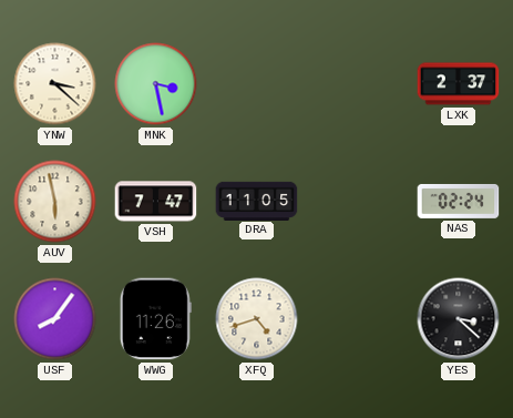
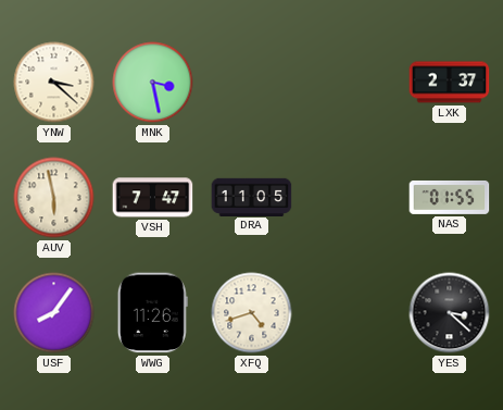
NAS: 02:24 -> 01:55
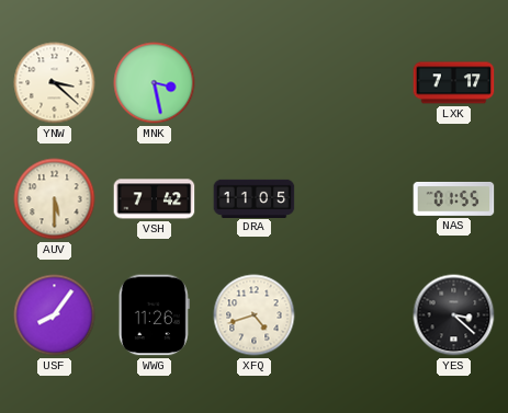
LXK: 2:37 -> 7:17
AUV: 5:58 -> 5:30
VSH: 7:47 -> 7:42
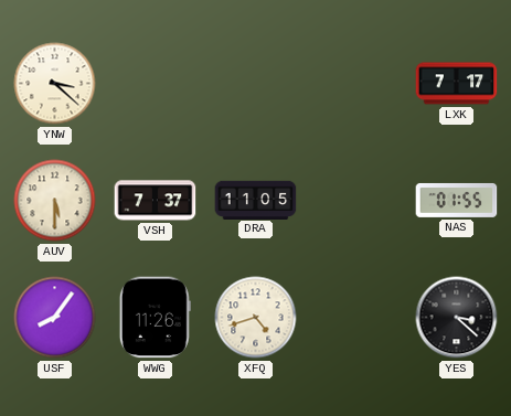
MNK: 3:28 -> none
VSH: 7:42 -> 7:37
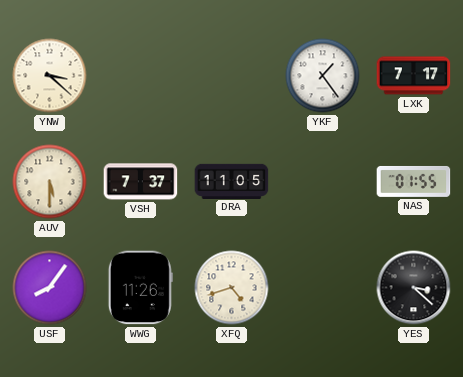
YKF: none -> 1:24
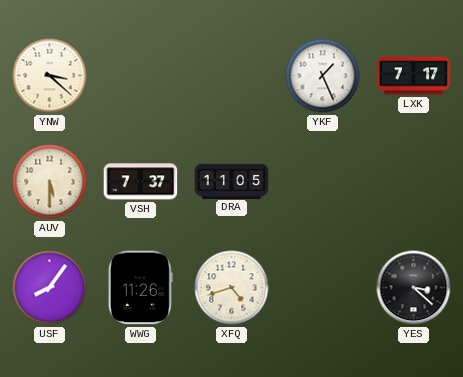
YKF: 1:24 -> 1:26
NAS: 01:55 -> none
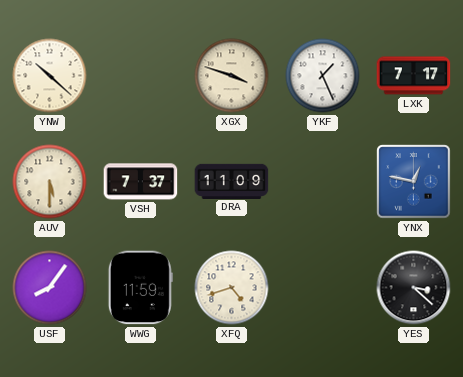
YNW: 3:22 -> 10:22
XGX: none -> 3:48
DRA: 11:05 -> 11:09
YNX: none -> 12:47
WWG: 11:26 -> 11:59
